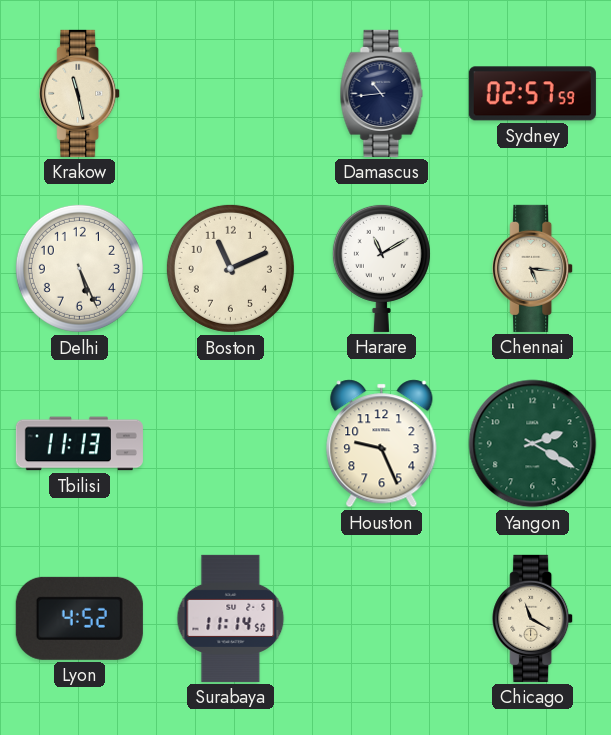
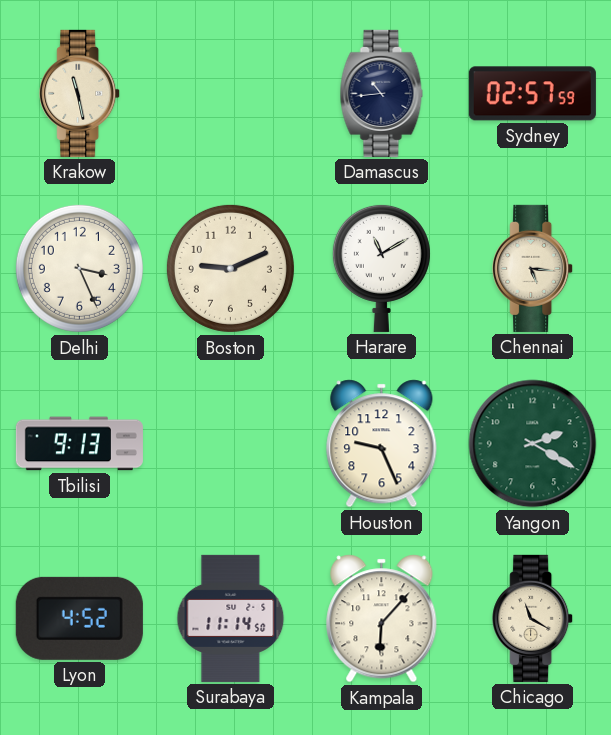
Delhi: 5:26 -> 3:26
Boston: 11:11 -> 9:11
Tbilisi: 11:13 -> 9:13
Kampala: none -> 6:07
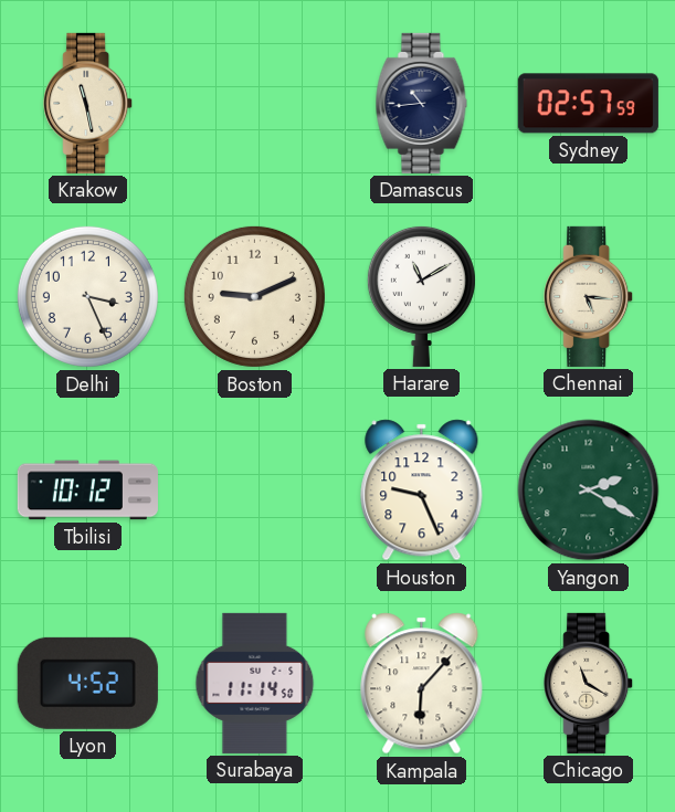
Tbilisi: 9:13 -> 10:12
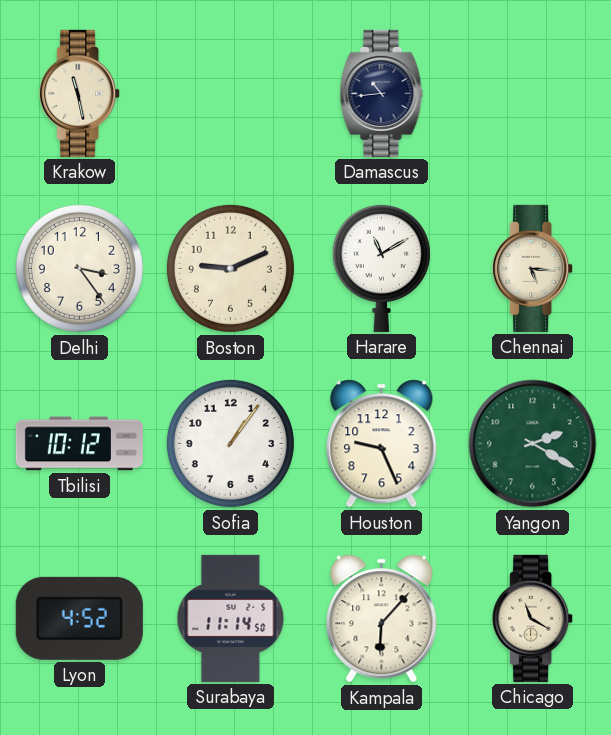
Sydney: 02:57 -> none
Delhi: 3:26 -> 3:24
Sofia: none -> 1:06
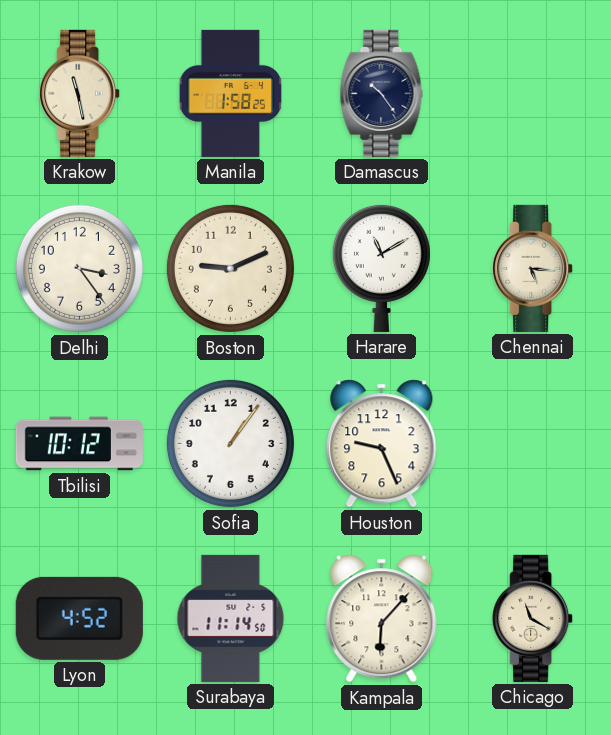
Manila: none -> 1:58
Damascus: 10:44 -> 10:24
Yangon: 2:20 -> none
